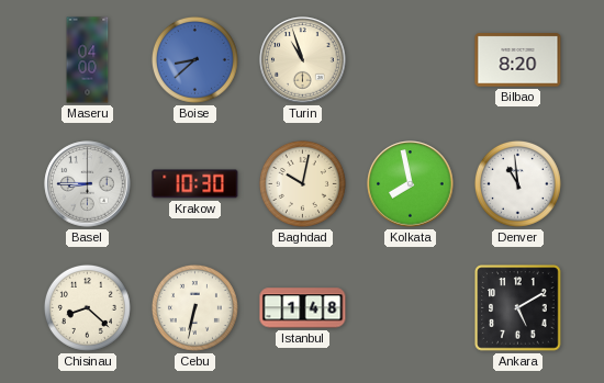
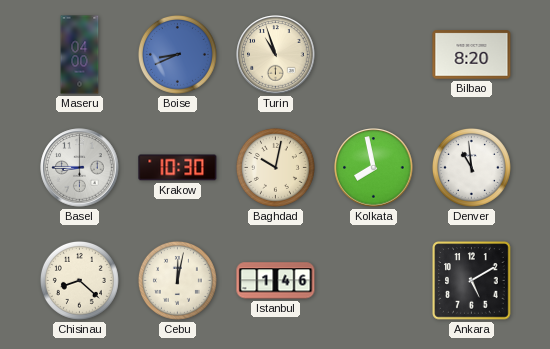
Boise: 8:38 -> 8:41
Cebu: 6:32 -> 12:02
Istanbul: 1:48 -> 1:46
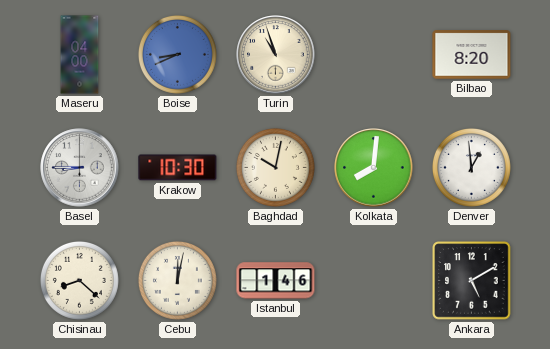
Kolkata: 7:58 -> 8:01
Denver: 10:59 -> 12:59
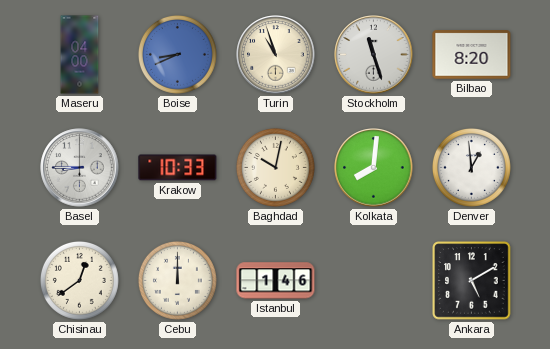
Stockholm: none -> 11:27
Krakow: 10:30 -> 10:33
Chisinau: 8:22 -> 12:39
Cebu: 12:02 -> 12:00
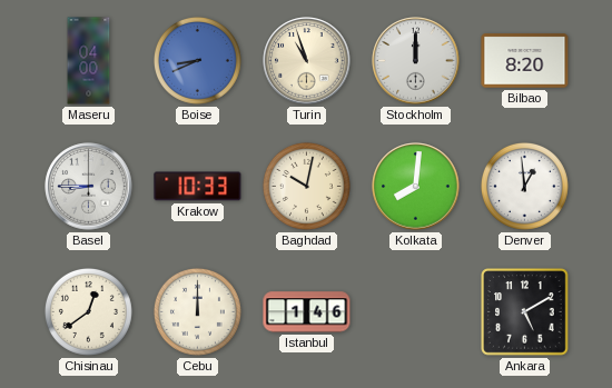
Stockholm: 11:27 -> 12:00
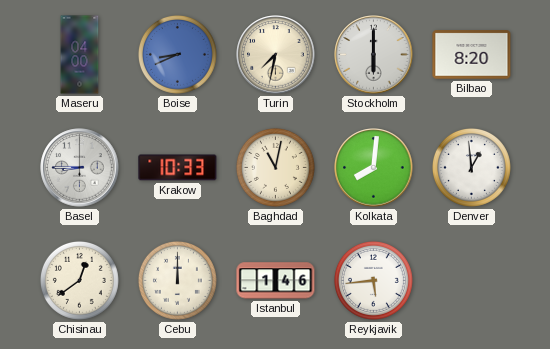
Turin: 10:57 -> 7:32
Stockholm: 12:00 -> 6:00
Baghdad: 10:02 -> 11:02
Reykjavik: none -> 5:44
Ankara: 5:10 -> none
